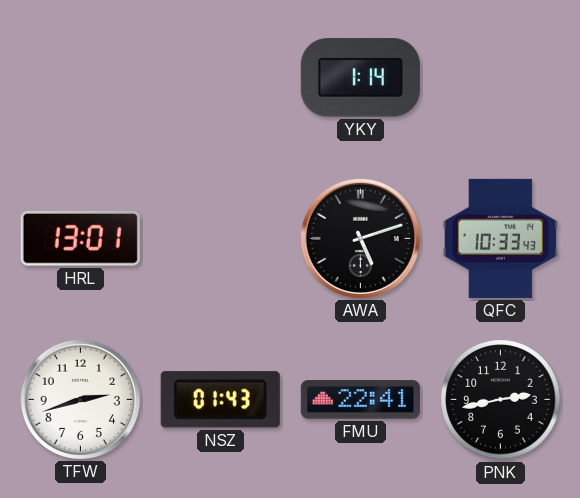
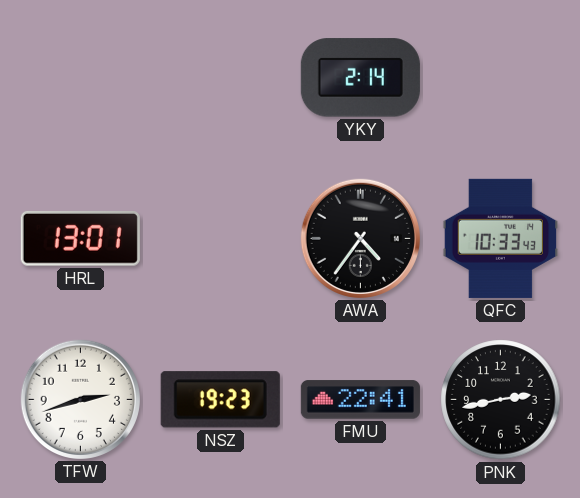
YKY: 1:14 -> 2:14
AWA: 5:12 -> 4:36
NSZ: 01:43 -> 19:23
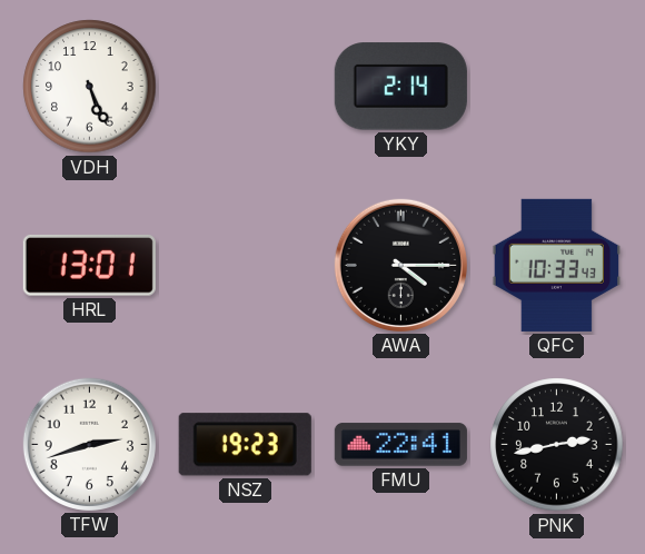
VDH: none -> 5:26
AWA: 4:36 -> 4:15
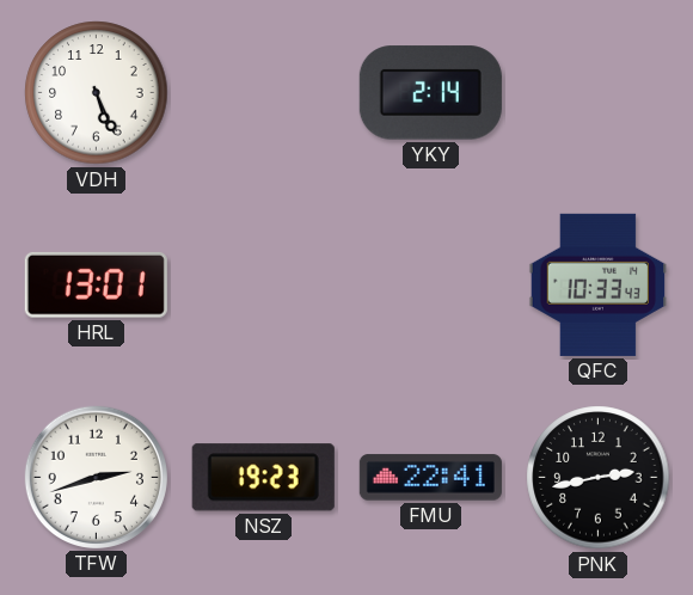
AWA: 4:15 -> none
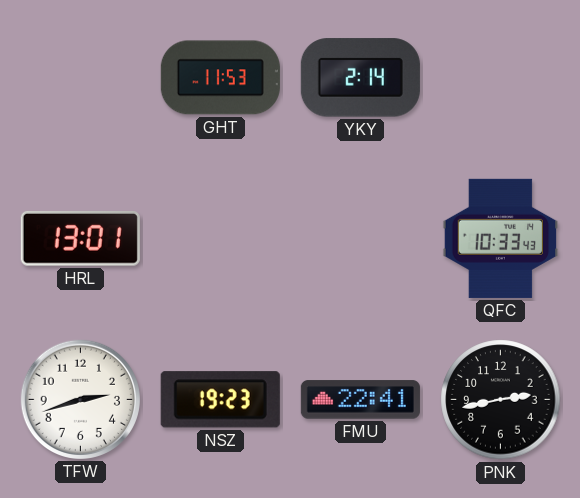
VDH: 5:26 -> none
GHT: none -> 11:53
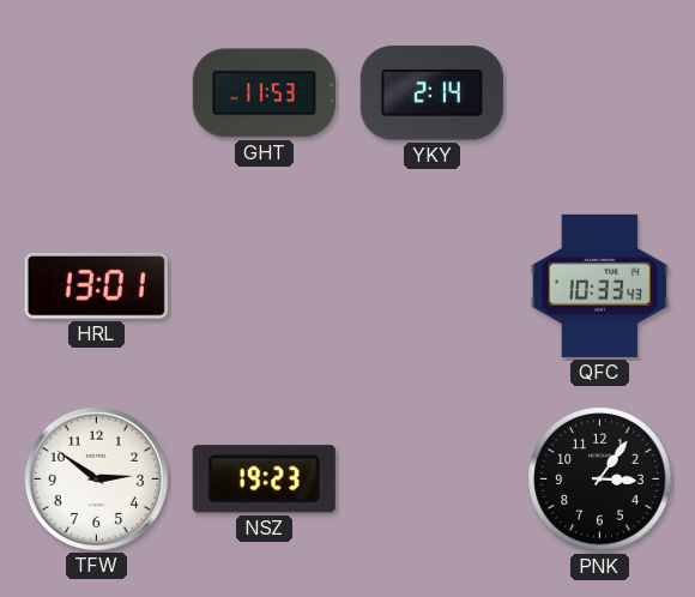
TFW: 2:42 -> 2:51
FMU: 22:41 -> none
PNK: 2:43 -> 3:06
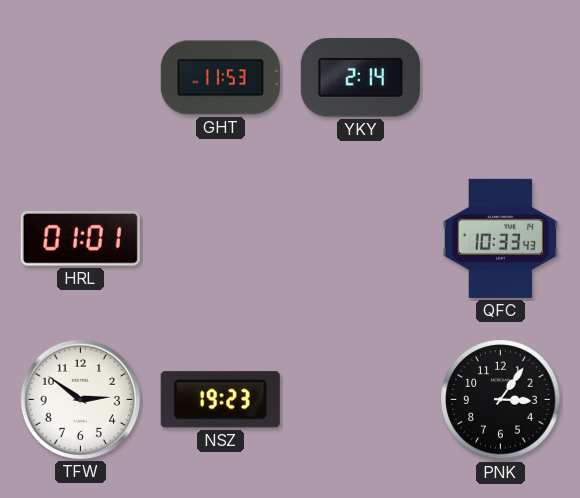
HRL: 13:01 -> 01:01
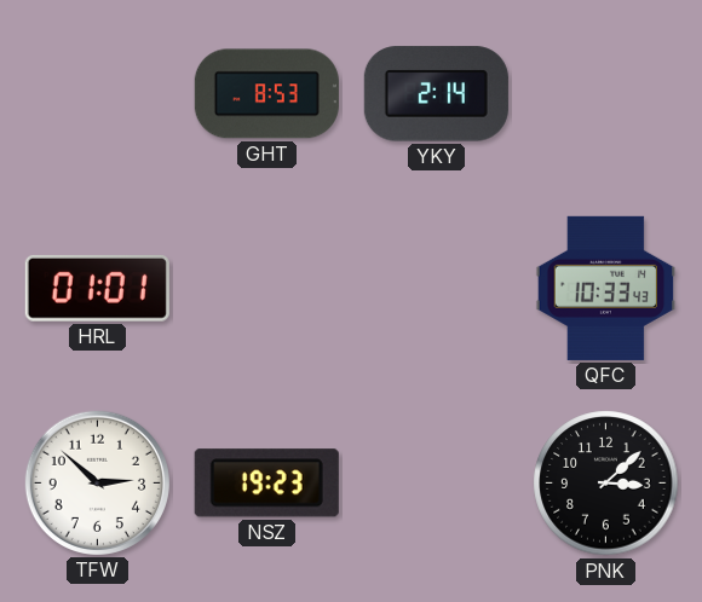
GHT: 11:53 -> 8:53
TFW: 2:51 -> 2:52
PNK: 3:06 -> 3:08
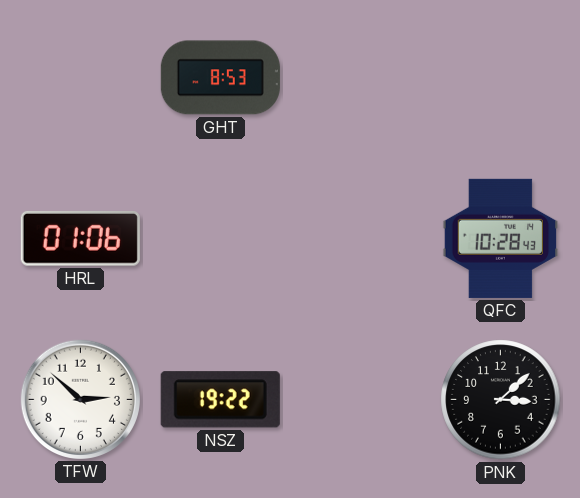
YKY: 2:14 -> none
HRL: 01:01 -> 01:06
QFC: 10:33 -> 10:28
NSZ: 19:23 -> 19:22
